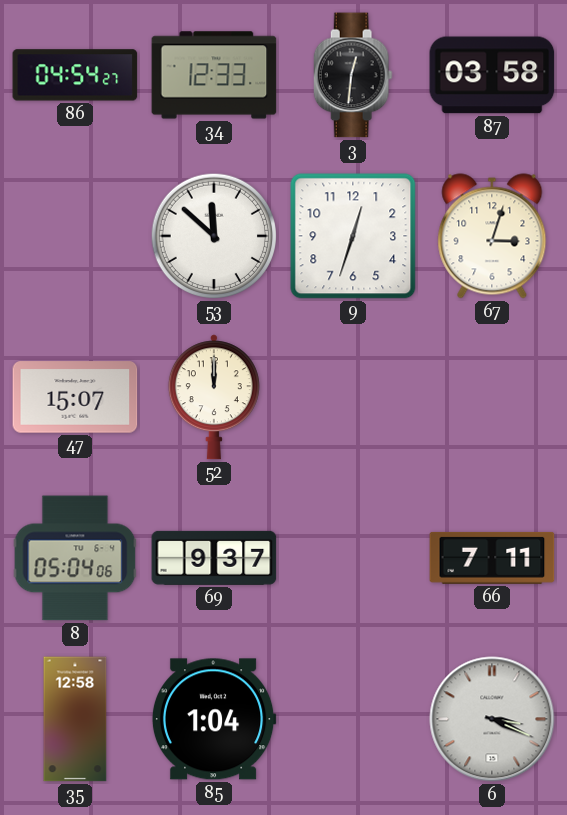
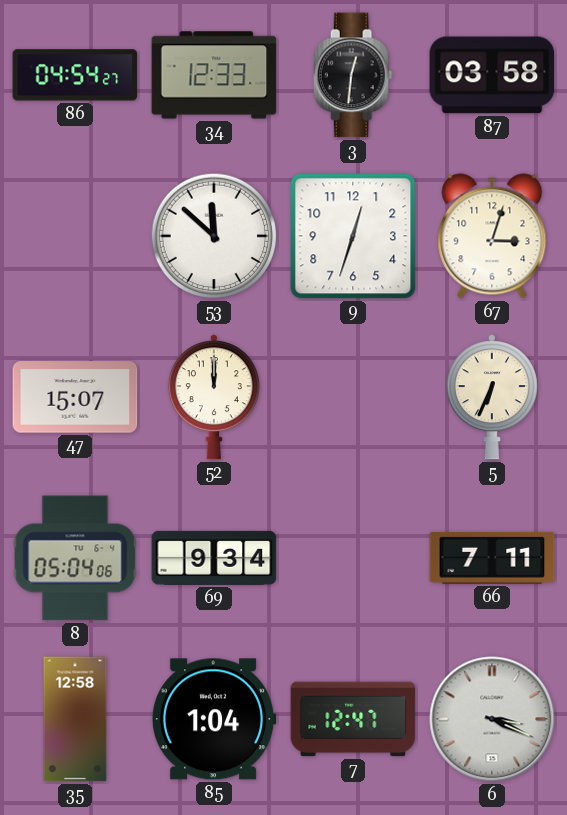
5: none -> 6:34
69: 9:37 -> 9:34
7: none -> 12:47
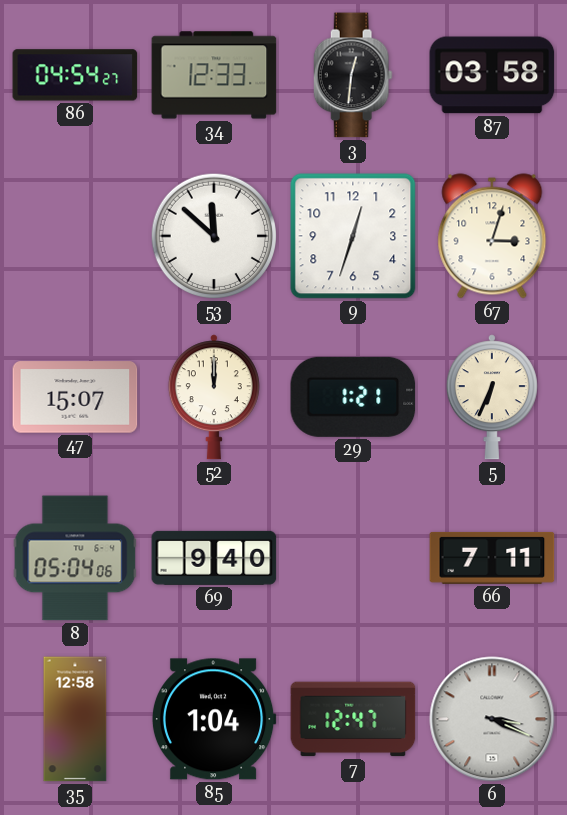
29: none -> 1:21
69: 9:34 -> 9:40
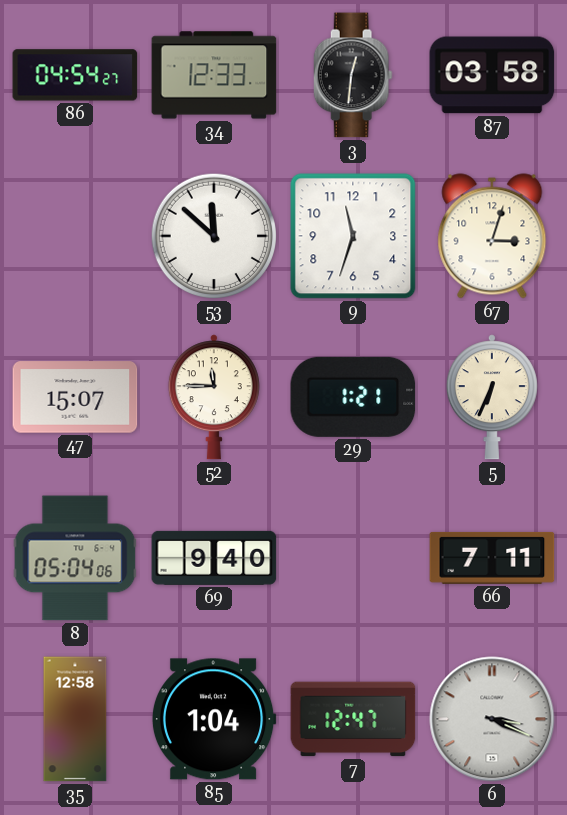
9: 12:33 -> 11:33
52: 12:00 -> 11:45
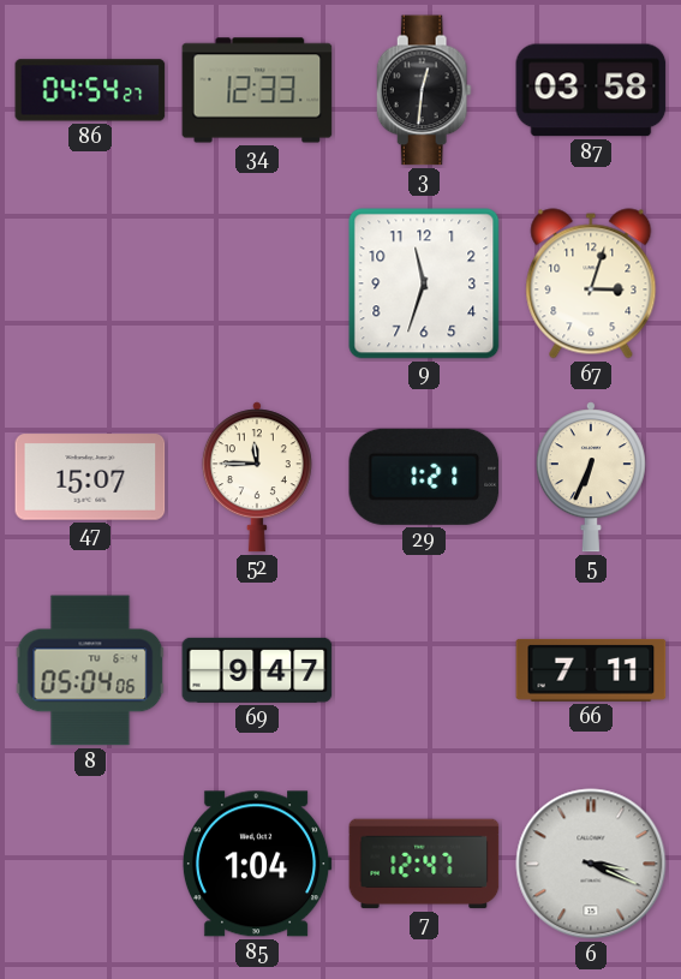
53: 11:52 -> none
69: 9:40 -> 9:47
35: 12:58 -> none
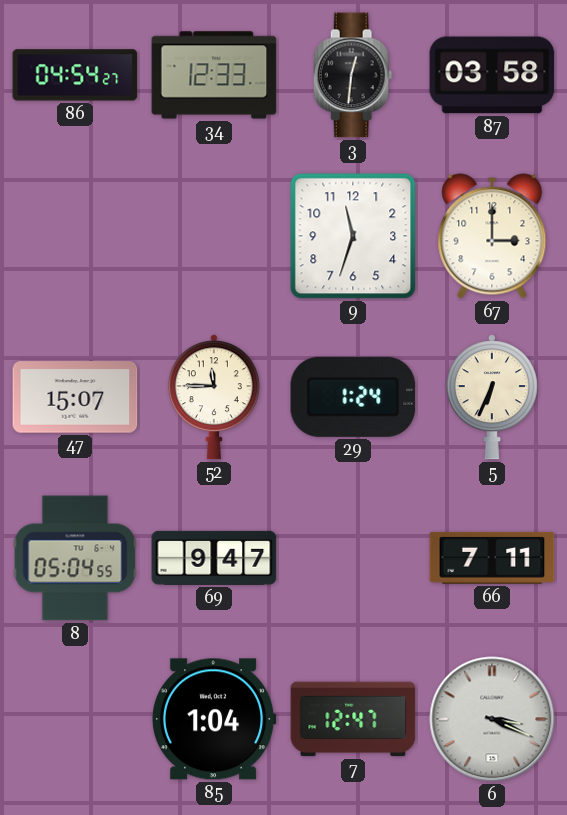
67: 3:03 -> 3:00
29: 1:21 -> 1:24
8: 05:04:06 -> 05:04:55
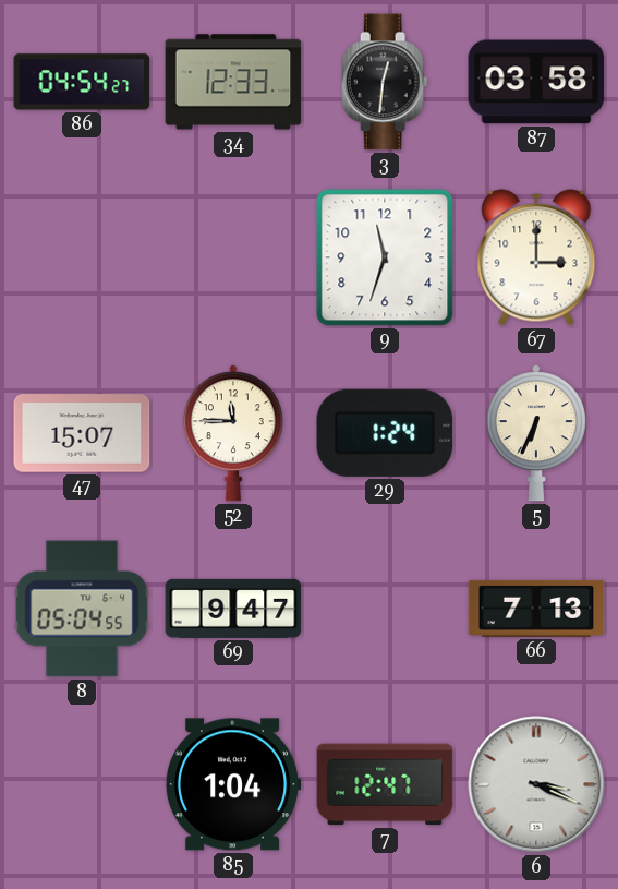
66: 7:11 -> 7:13
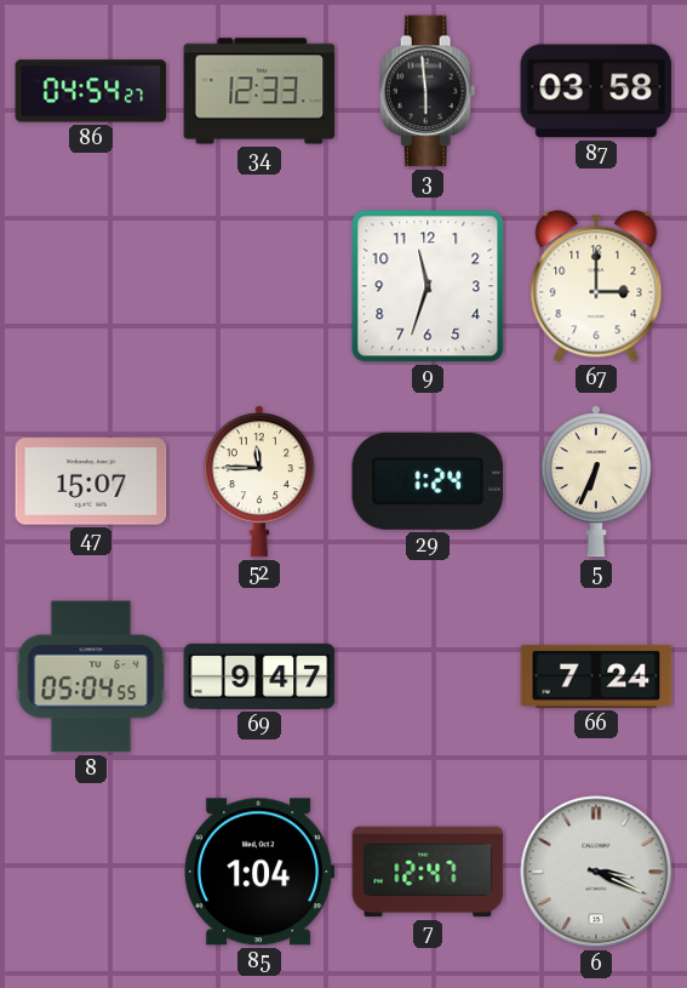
3: 12:31 -> 5:59
66: 7:13 -> 7:24
